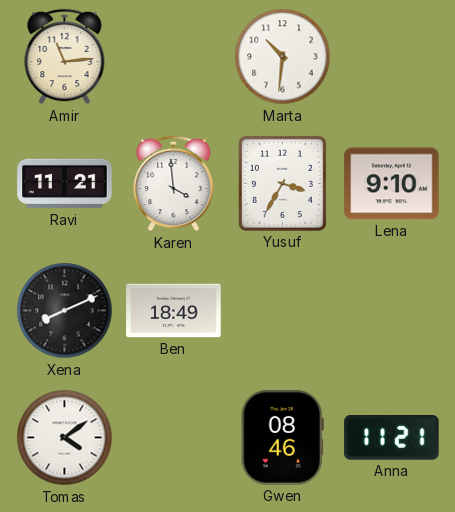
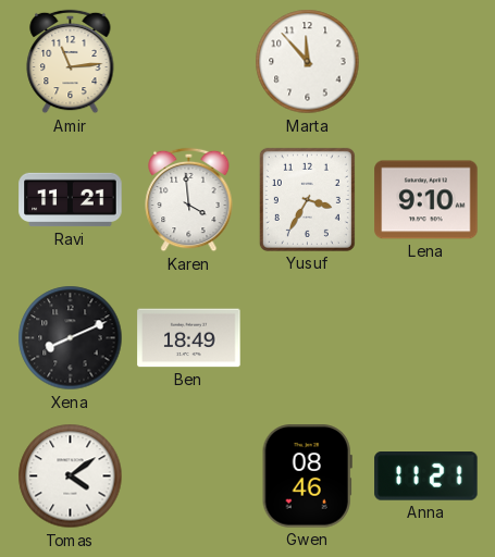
Marta: 10:31 -> 11:53
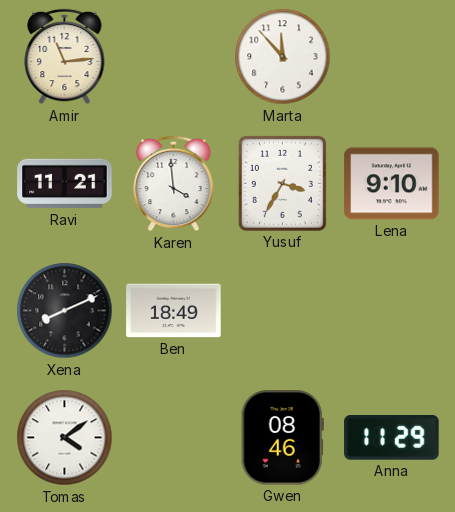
Anna: 11:21 -> 11:29
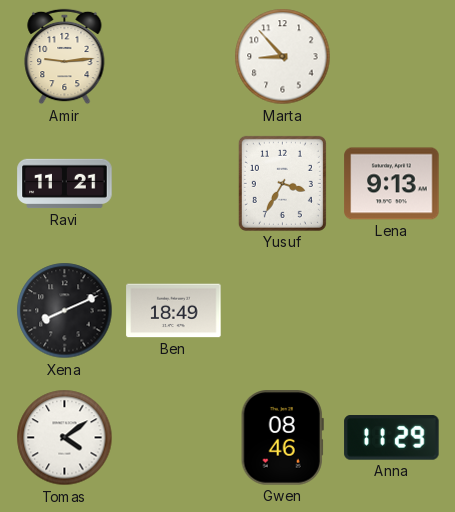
Amir: 11:14 -> 9:14
Marta: 11:53 -> 8:53
Karen: 3:59 -> none
Lena: 9:10 -> 9:13
